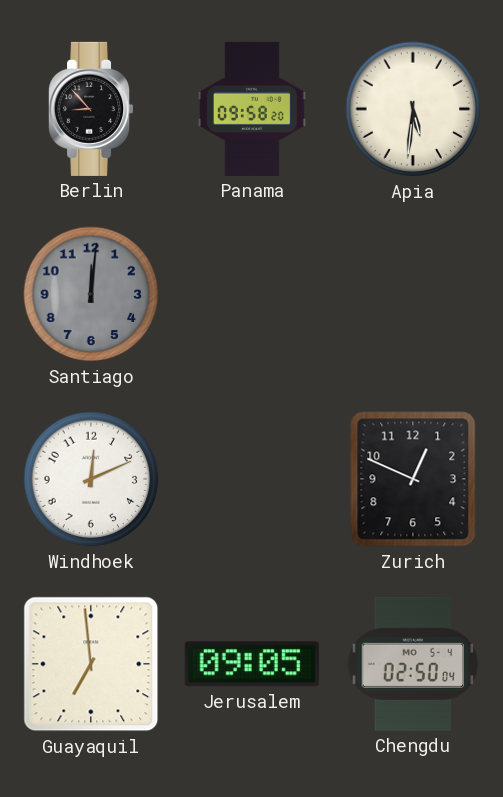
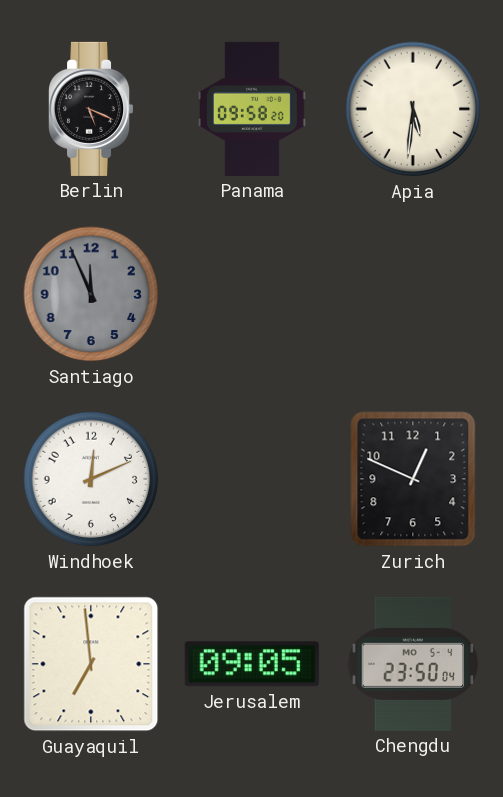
Berlin: 8:53 -> 5:19
Santiago: 12:01 -> 11:56
Chengdu: 02:50 -> 23:50
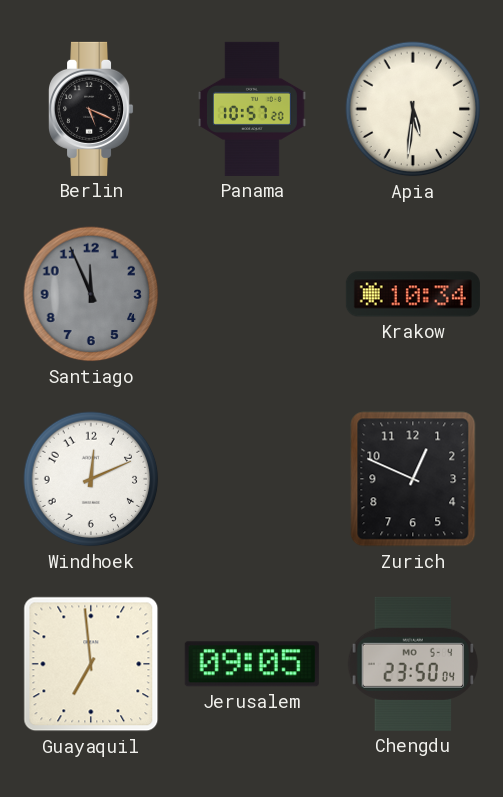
Panama: 09:58 -> 10:57
Krakow: none -> 10:34
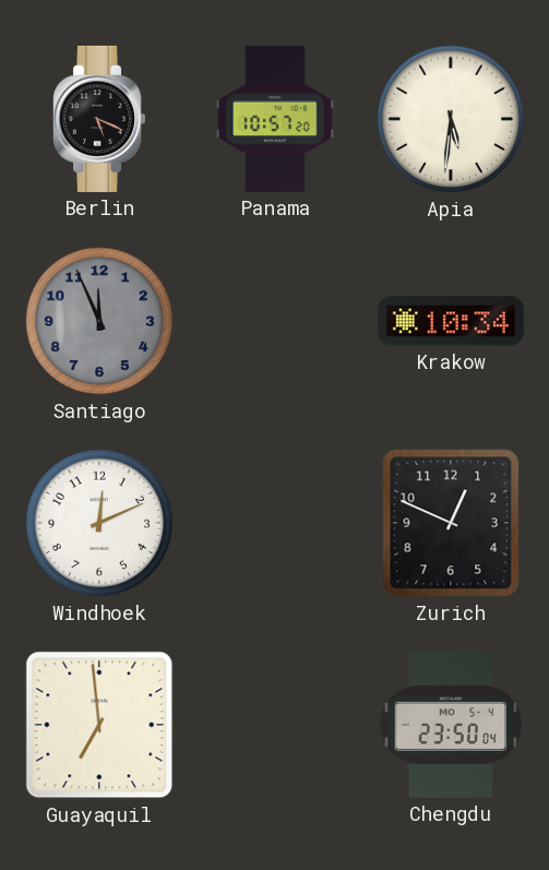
Jerusalem: 09:05 -> none
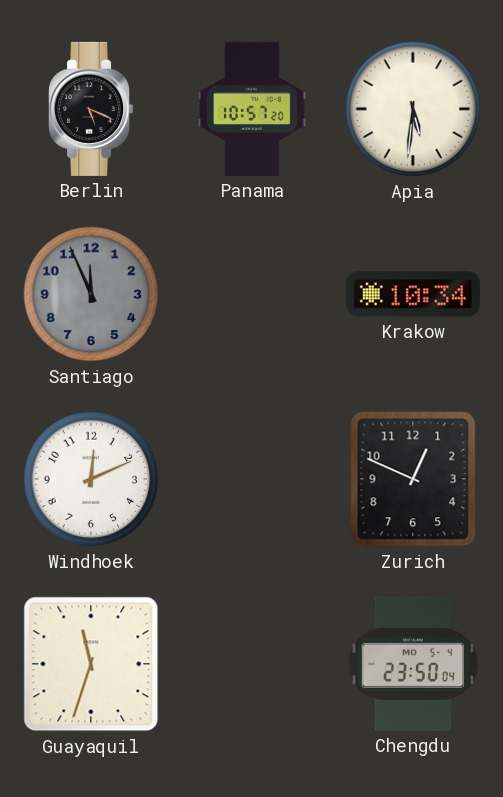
Guayaquil: 6:59 -> 11:33
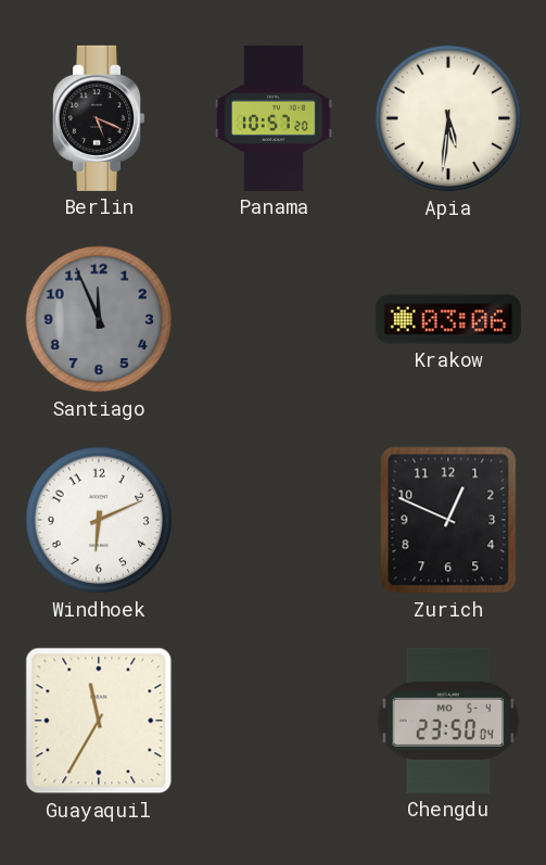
Krakow: 10:34 -> 03:06
Windhoek: 12:11 -> 6:11
Guayaquil: 11:33 -> 11:35
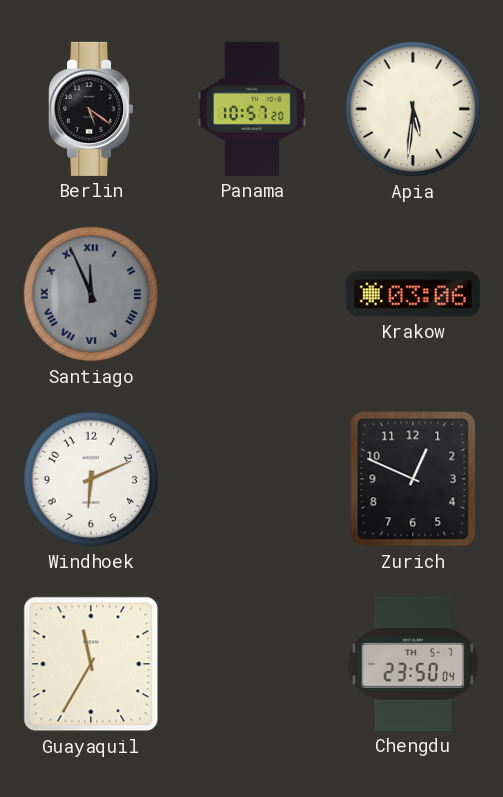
Berlin: 5:19 -> 5:21
Santiago numerals: Arabic -> Roman
Chengdu date: MO 5-4 -> TH 5-7
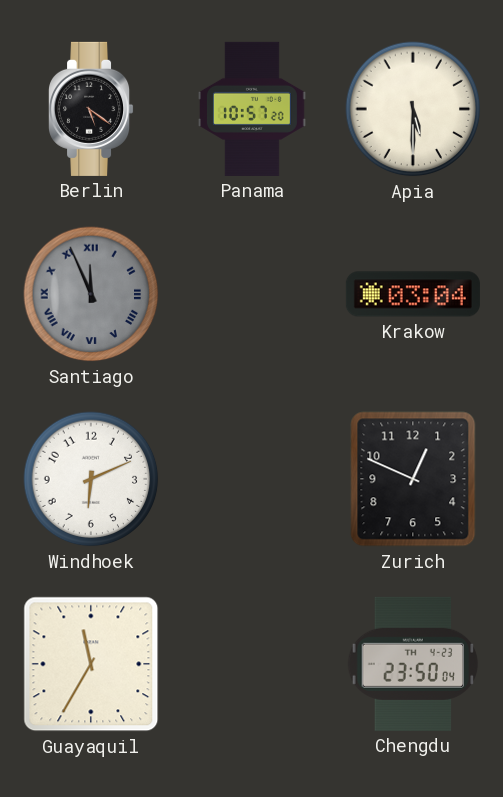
Apia: 5:31 -> 5:30
Krakow: 03:06 -> 03:04
Chengdu date: TH 5-7 -> TH 4-23
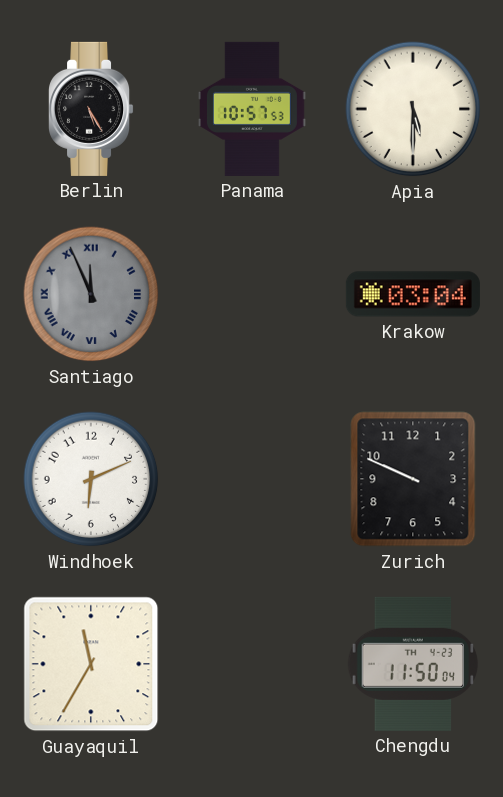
Berlin: 5:21 -> 5:25
Panama: 10:57:20 -> 10:57:53
Zurich: 12:49 -> 9:49
Chengdu: 23:50 -> 11:50
